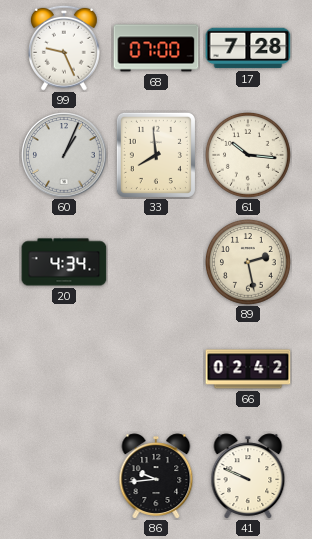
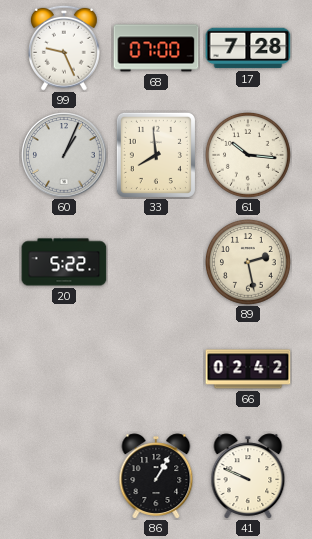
20: 4:34 -> 5:22
86: 9:44 -> 1:05
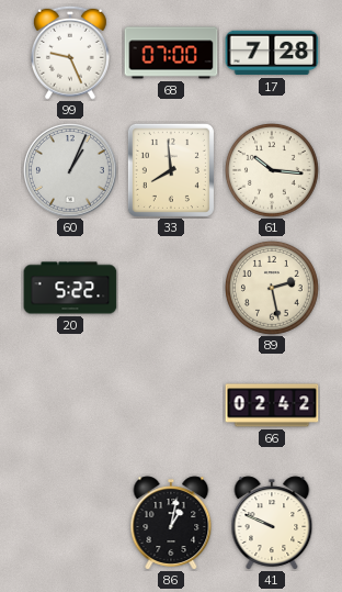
86: 1:05 -> 1:02
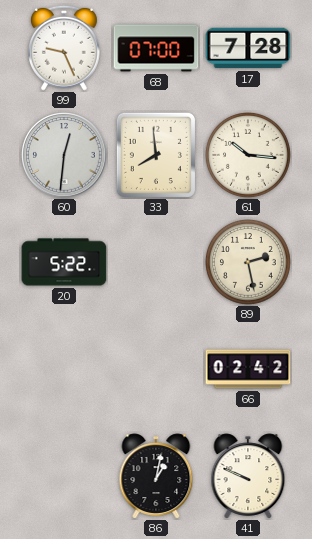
60: 1:04 -> 12:31
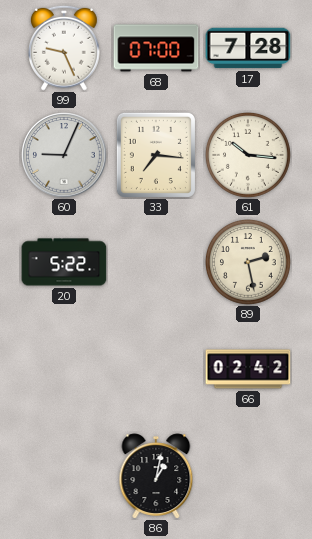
60: 12:31 -> 9:04
33: 7:59 -> 7:16
41: 9:49 -> none
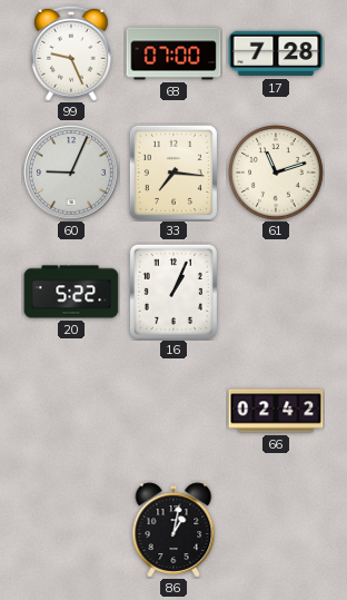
61: 10:16 -> 11:12
16: none -> 1:04
89: 2:28 -> none
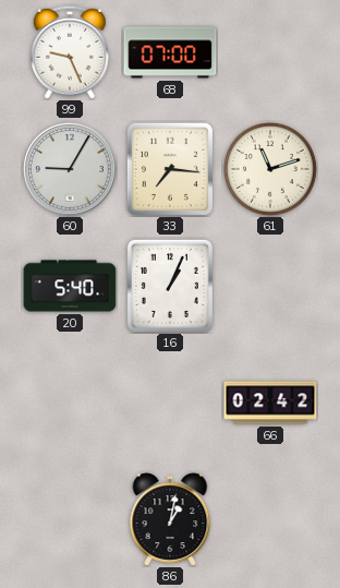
17: 7:28 -> none
60: 9:04 -> 9:05
20: 5:22 -> 5:40
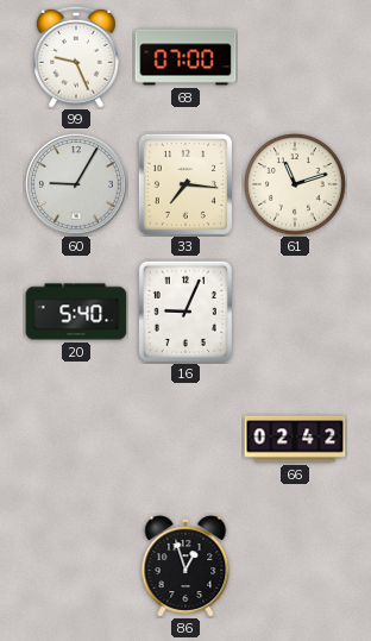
16: 1:04 -> 9:04
86: 1:02 -> 12:57
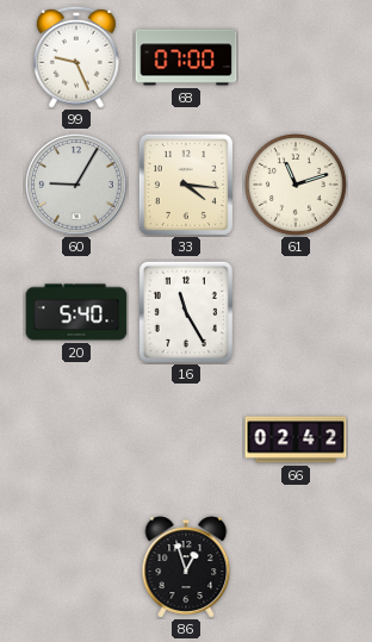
33: 7:16 -> 4:16
16: 9:04 -> 11:25
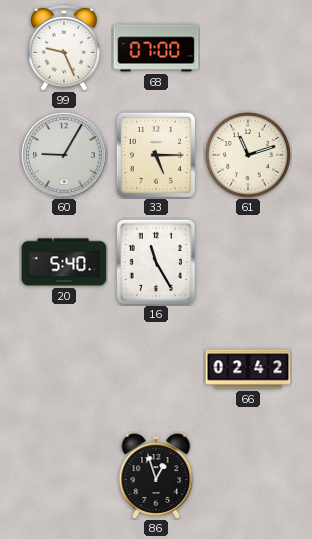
33: 4:16 -> 5:15
